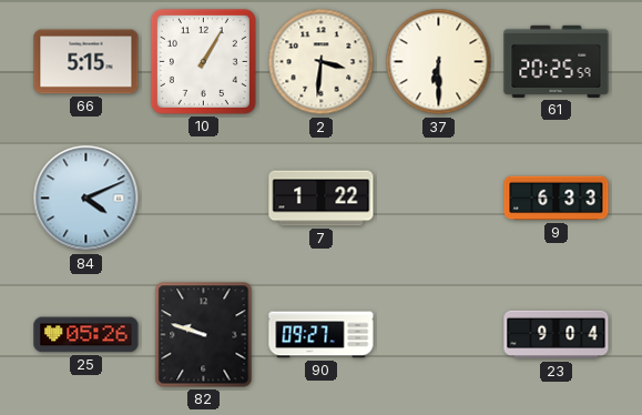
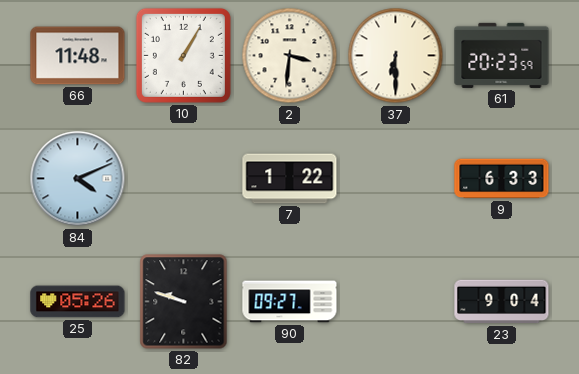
66: 5:15 -> 11:48
61: 20:25 -> 20:23
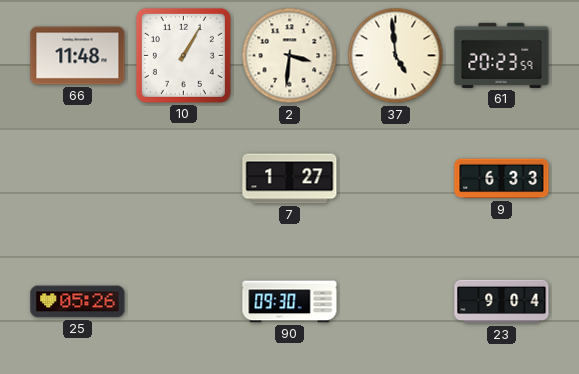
37: 6:30 -> 4:59
84: 4:11 -> none
7: 1:22 -> 1:27
82: 9:48 -> none
90: 09:27 -> 09:30
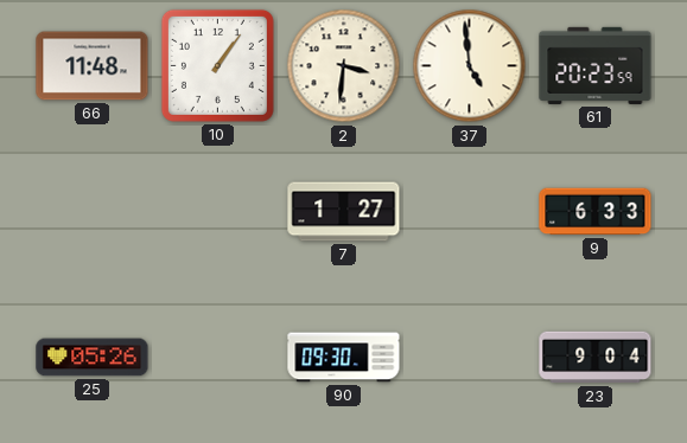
10: 1:05 -> 1:06
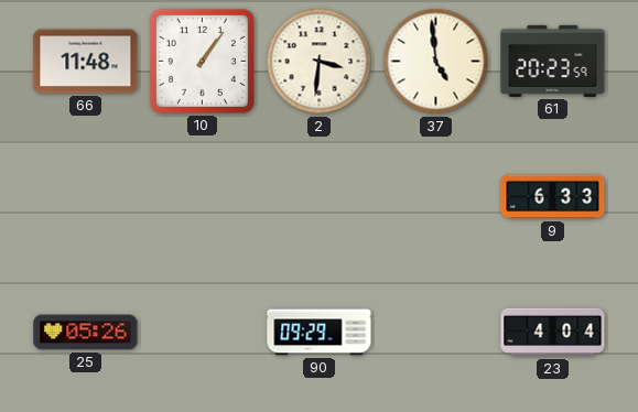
7: 1:27 -> none
90: 09:30 -> 09:29
23: 9:04 -> 4:04
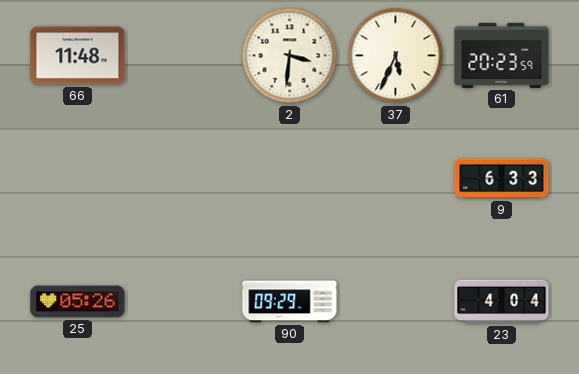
10: 1:06 -> none
37: 4:59 -> 5:34
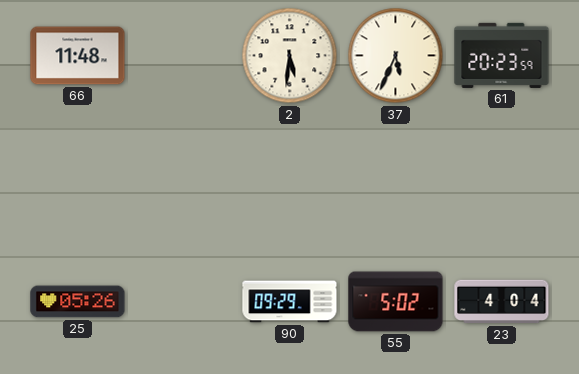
2: 3:31 -> 5:31
9: 6:33 -> none
55: none -> 5:02
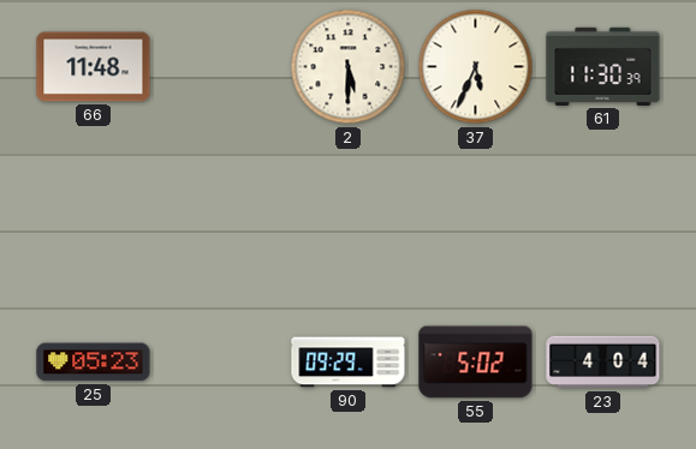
2: 5:31 -> 5:30
61: 20:23 -> 11:30
25: 05:26 -> 05:23
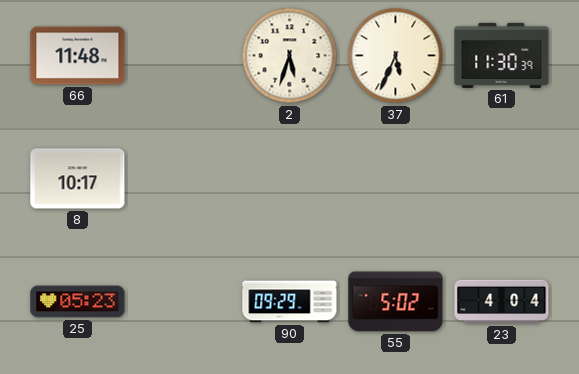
2: 5:30 -> 5:33
8: none -> 10:17
